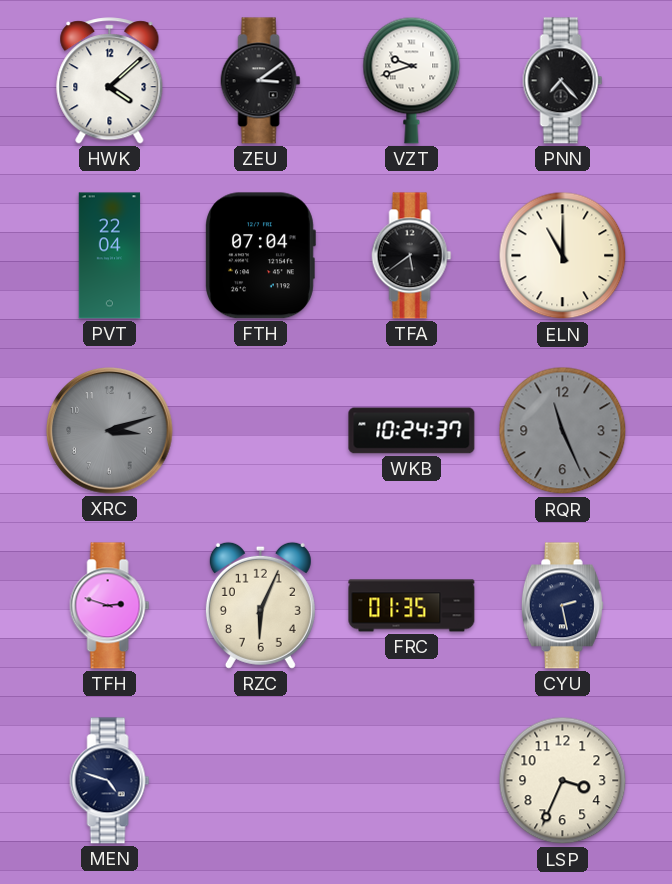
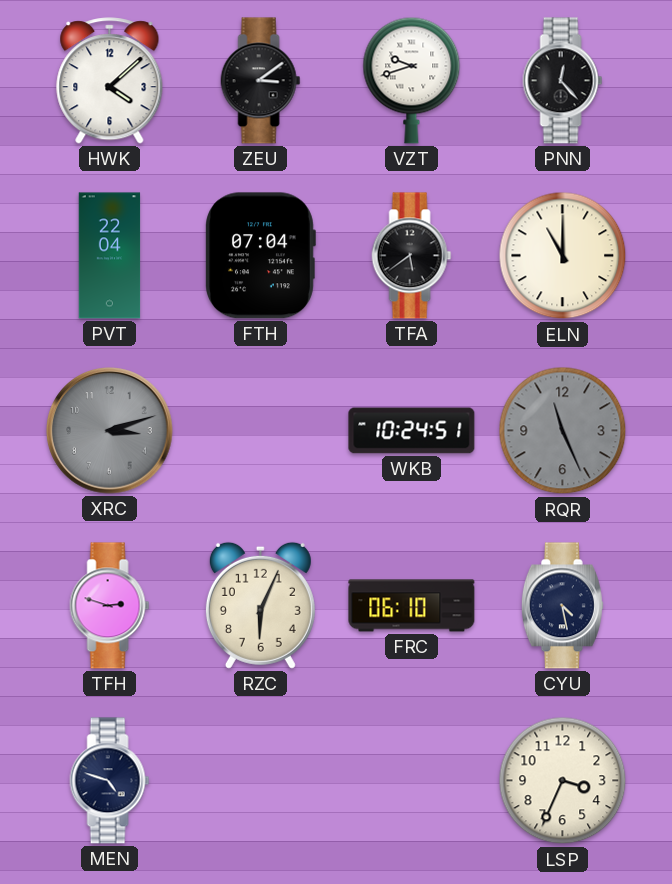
PNN: 7:23 -> 12:23
WKB: 10:24:37 -> 10:24:51
FRC: 01:35 -> 06:10
CYU: 2:28 -> 4:28
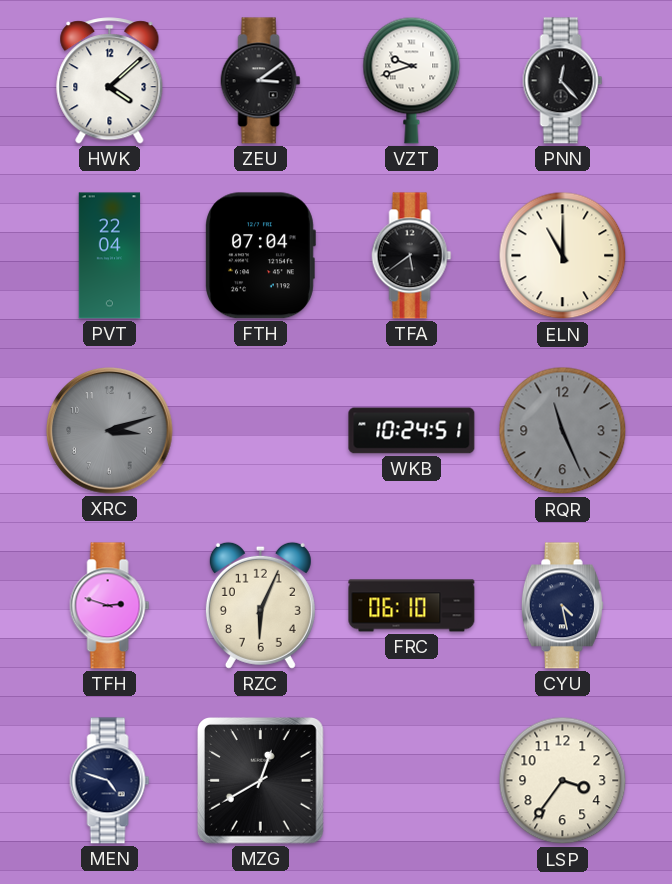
MZG: none -> 12:40
LSP: 3:34 -> 3:36
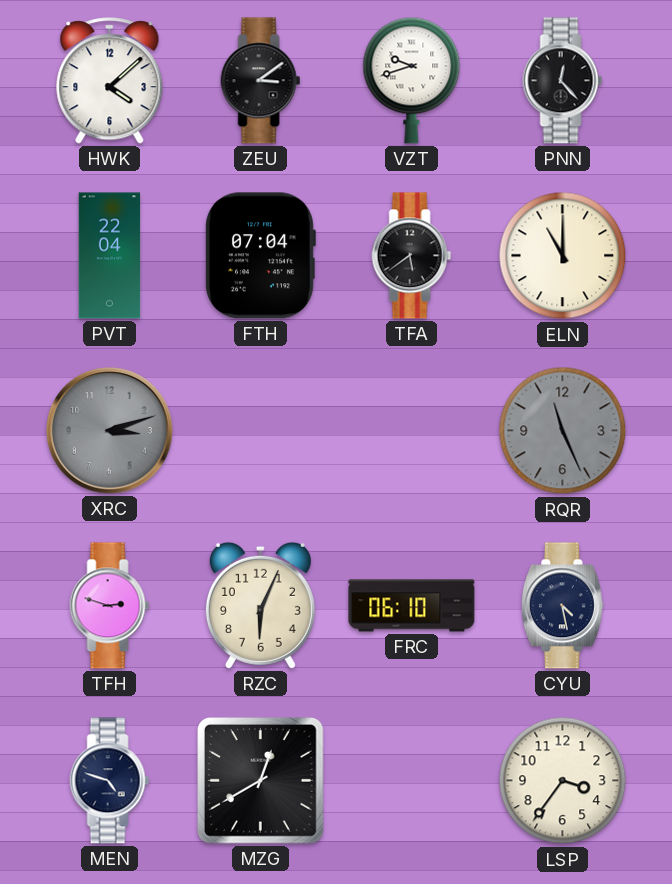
WKB: 10:24 -> none
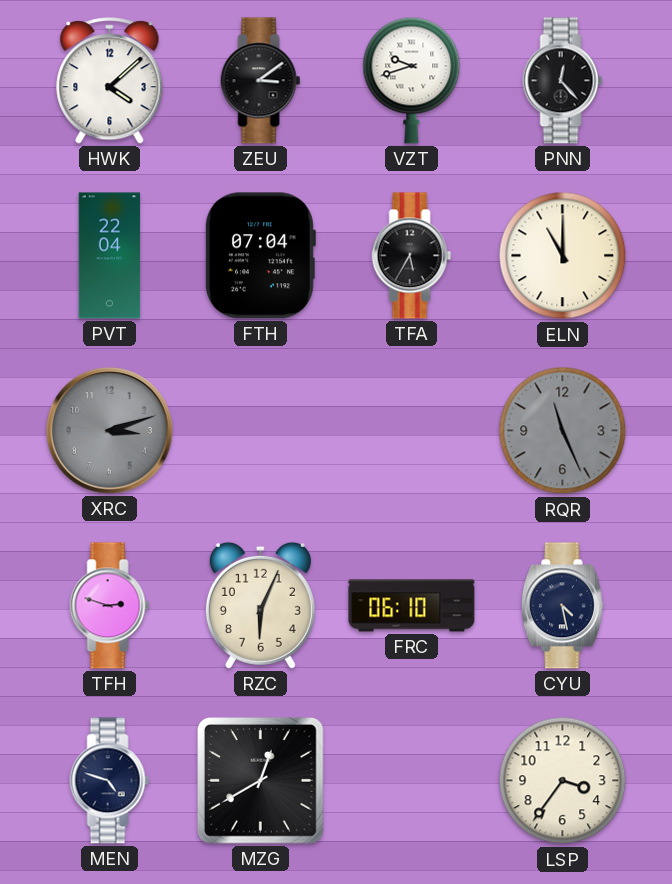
TFA: 5:39 -> 5:35
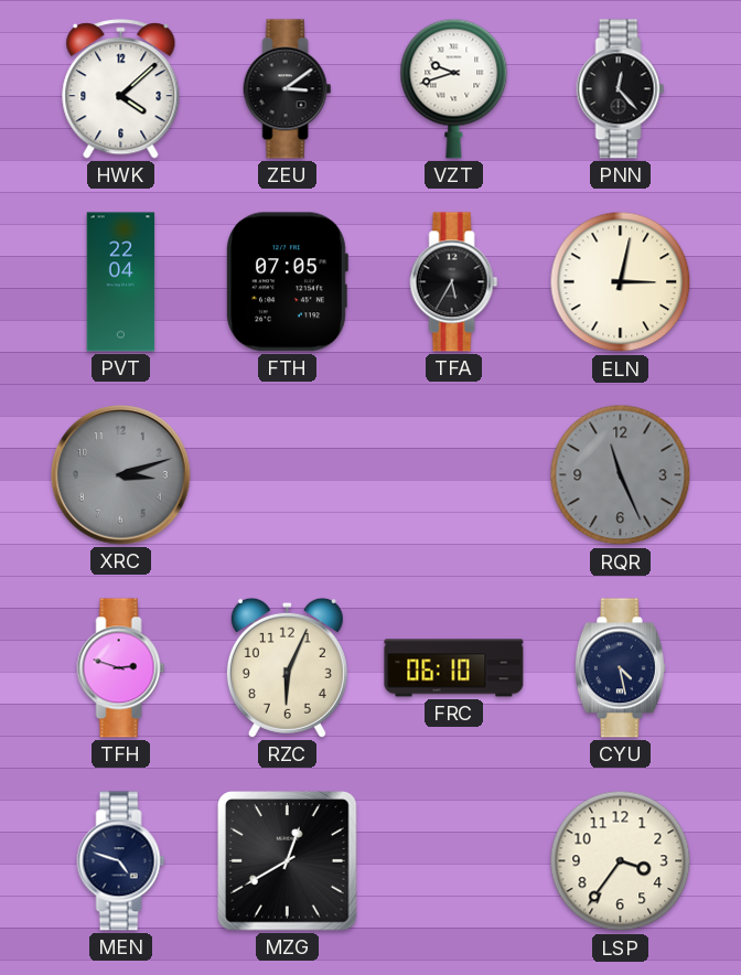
FTH: 07:04 -> 07:05
ELN: 11:00 -> 3:02
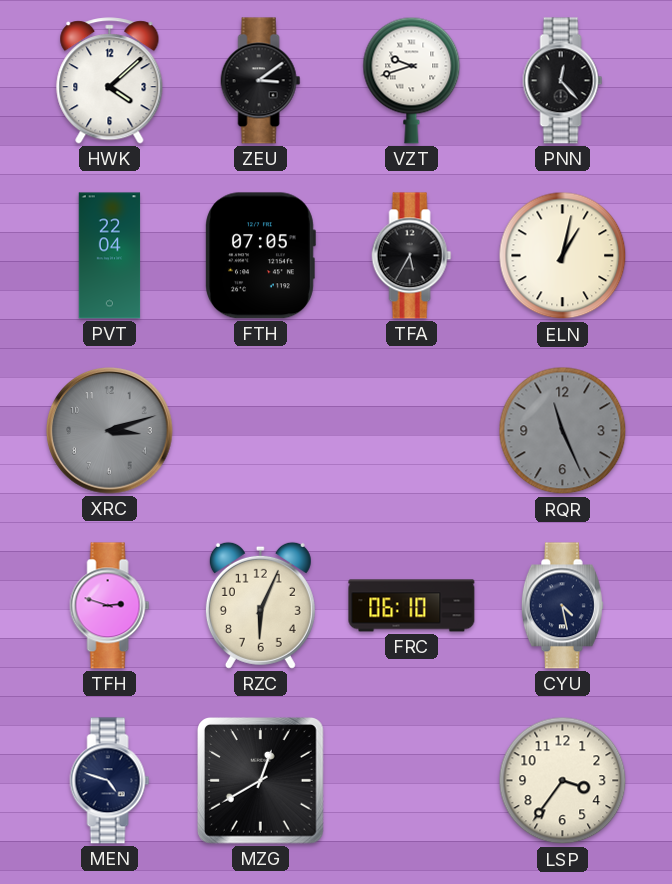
ELN: 3:02 -> 1:02
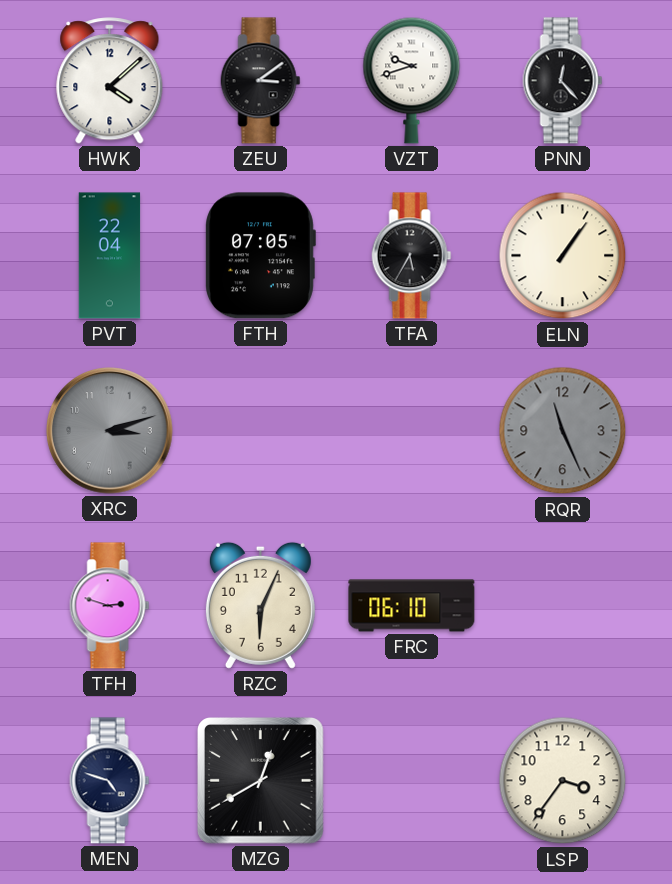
ELN: 1:02 -> 1:06
CYU: 4:28 -> none
